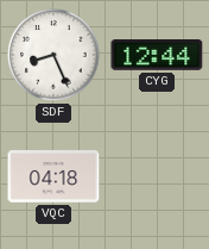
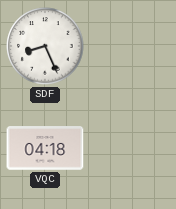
CYG: 12:44 -> none
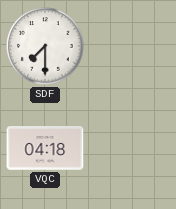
SDF: 8:26 -> 7:30
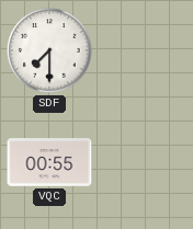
VQC: 04:18 -> 00:55
